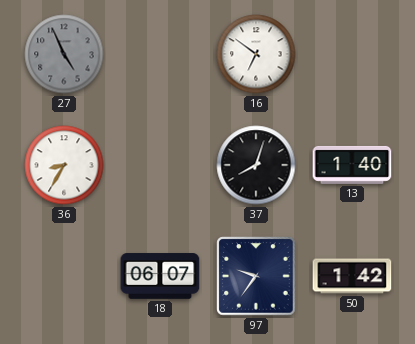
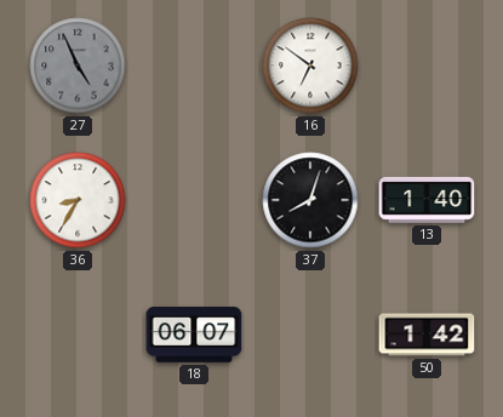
97: 9:36 -> none
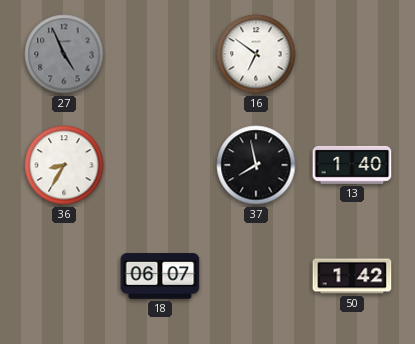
37: 8:03 -> 7:58
